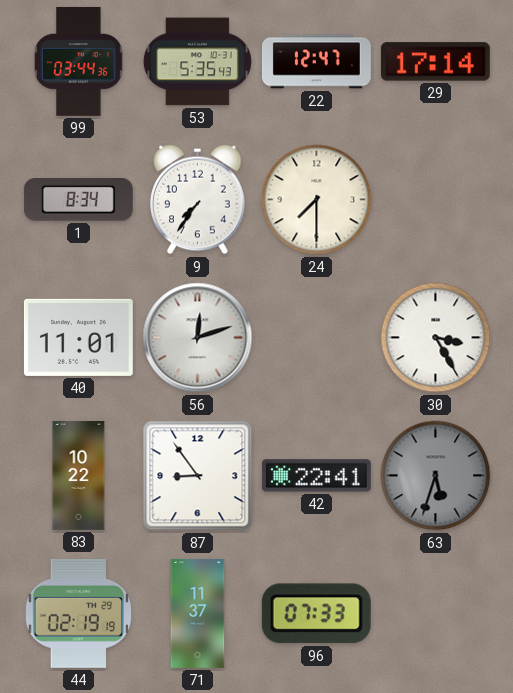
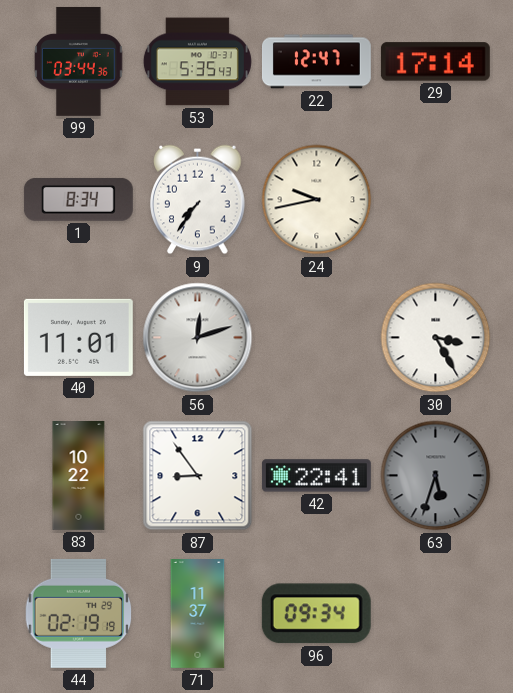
24: 7:30 -> 9:43
96: 07:33 -> 09:34
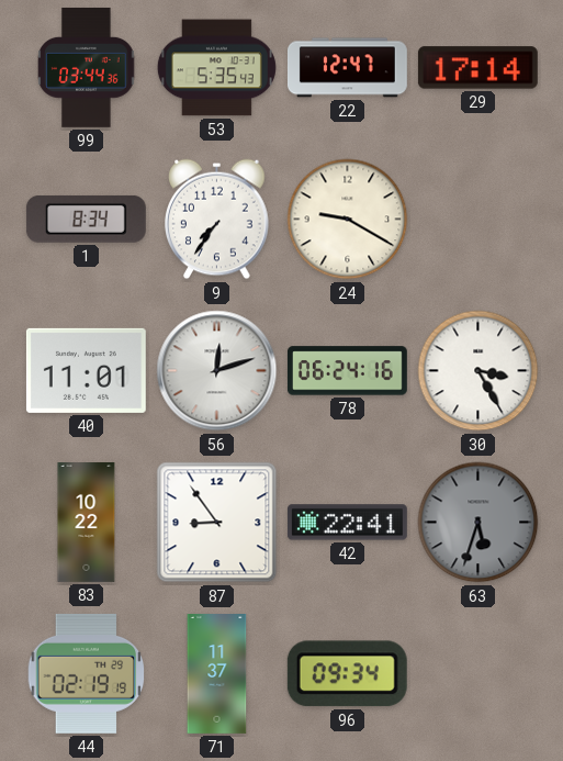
24: 9:43 -> 9:20
78: none -> 06:24
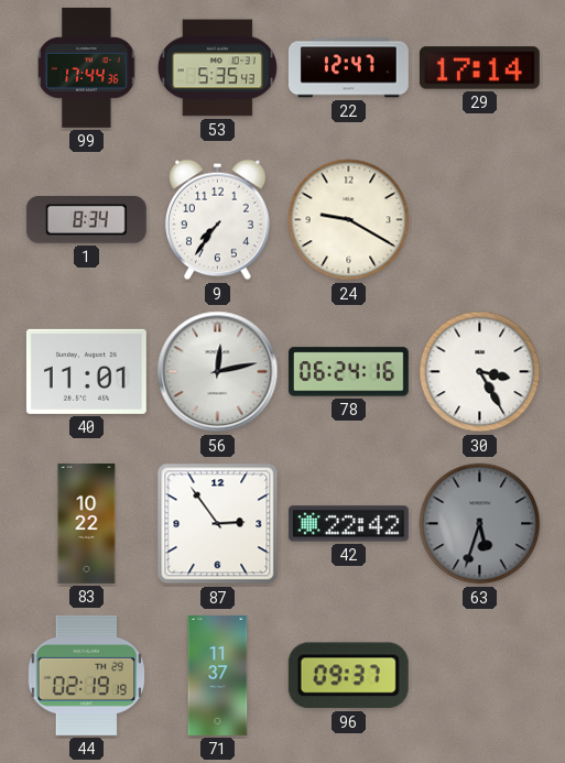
99: 03:44 -> 17:44
56: 12:12 -> 12:13
87: 8:54 -> 2:54
42: 22:41 -> 22:42
96: 09:34 -> 09:37
